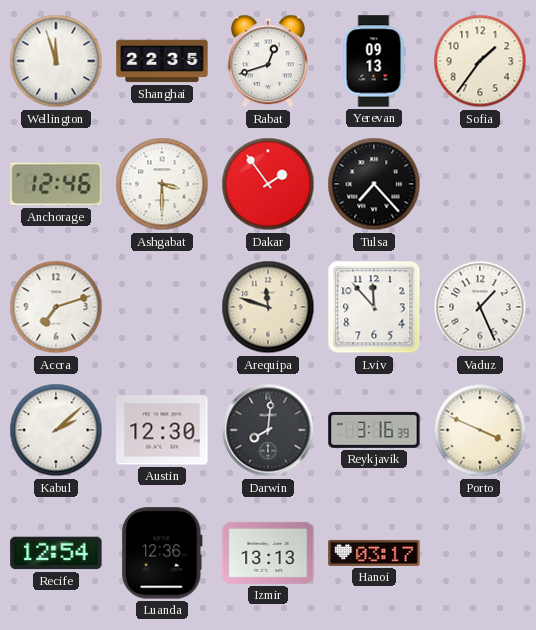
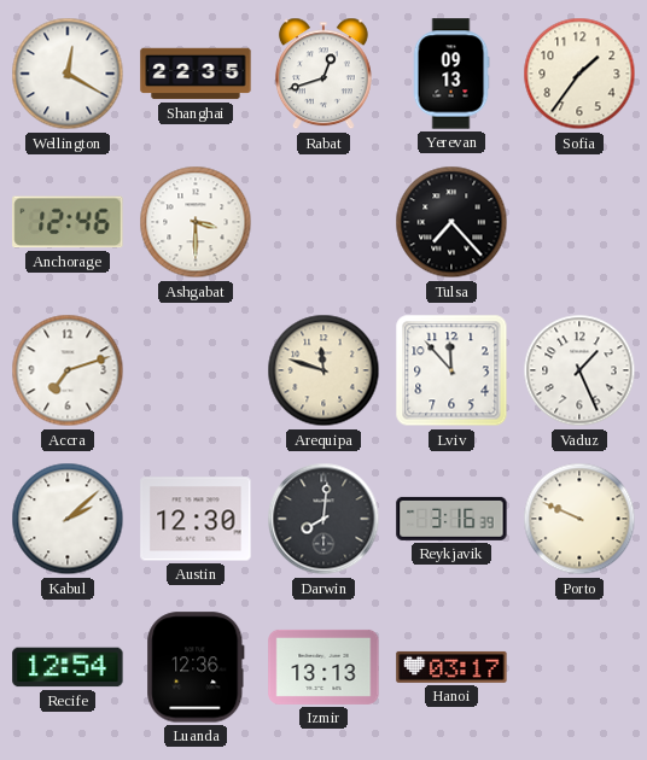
Wellington: 11:57 -> 12:20
Dakar: 1:54 -> none
Porto: 3:49 -> 9:49
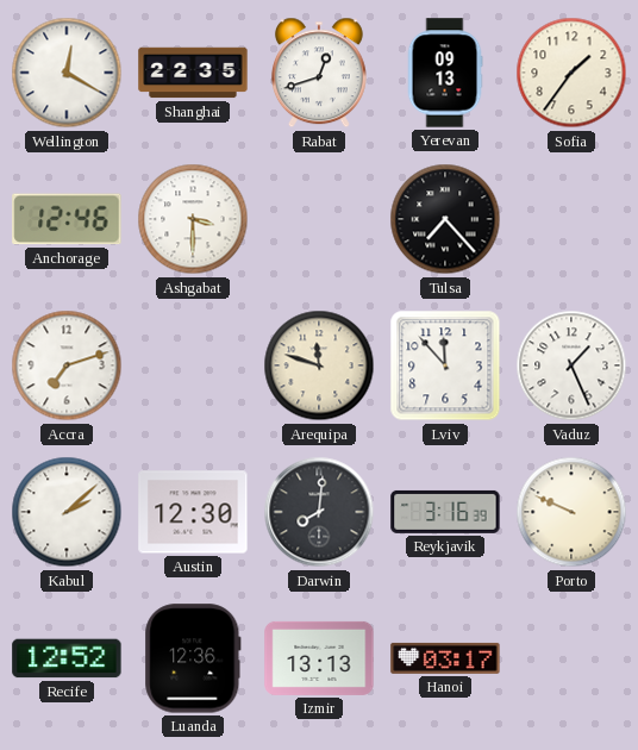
Recife: 12:54 -> 12:52
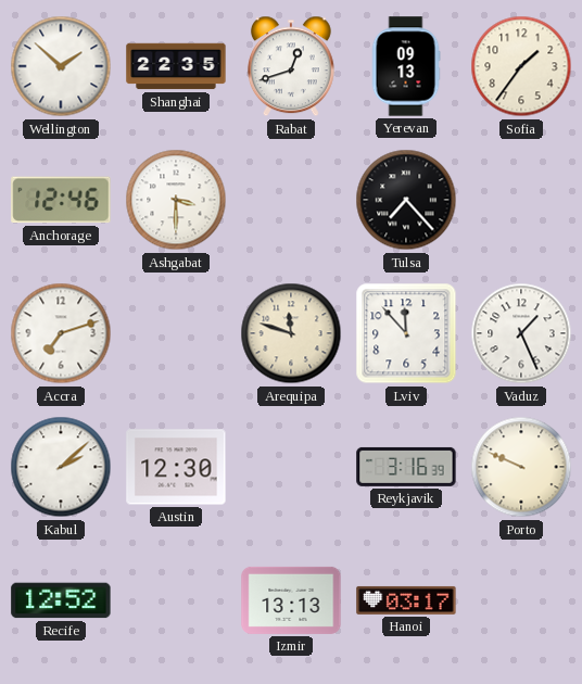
Wellington: 12:20 -> 1:52
Darwin: 8:01 -> none
Luanda: 12:36 -> none
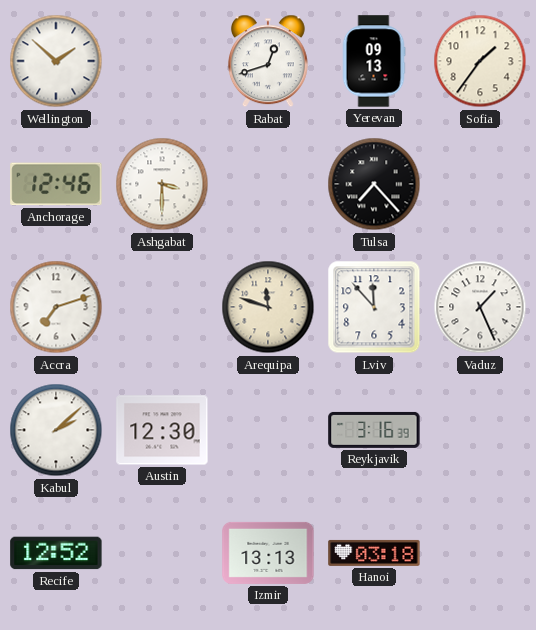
Shanghai: 22:35 -> none
Porto: 9:49 -> none
Hanoi: 03:17 -> 03:18
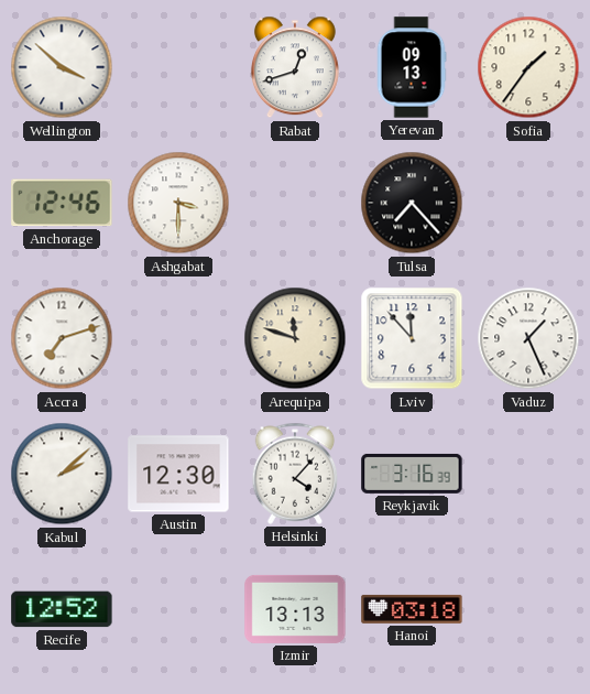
Wellington: 1:52 -> 3:52
Helsinki: none -> 4:07
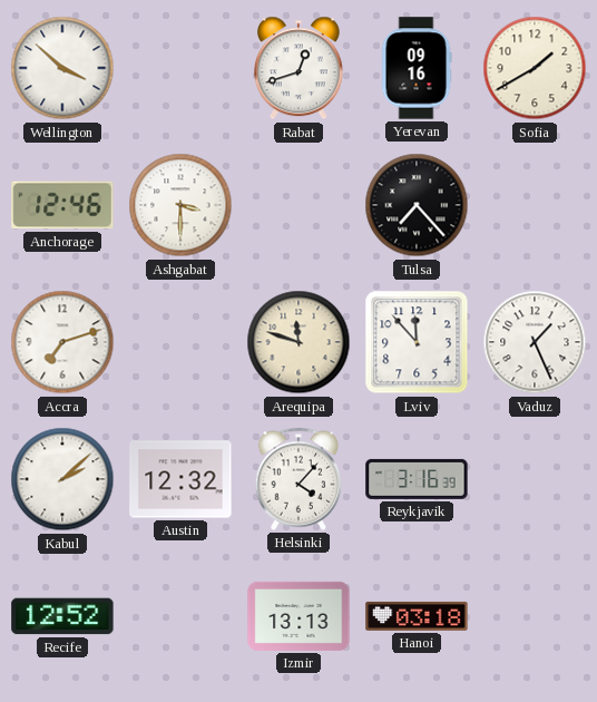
Yerevan: 09:13 -> 09:16
Sofia: 1:36 -> 1:40
Austin: 12:30 -> 12:32
